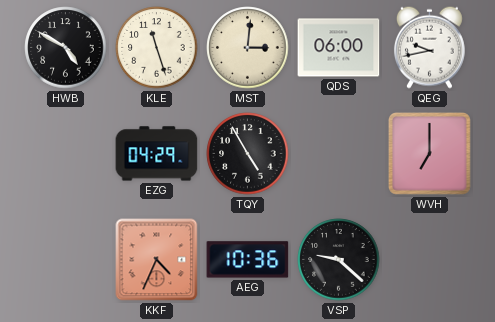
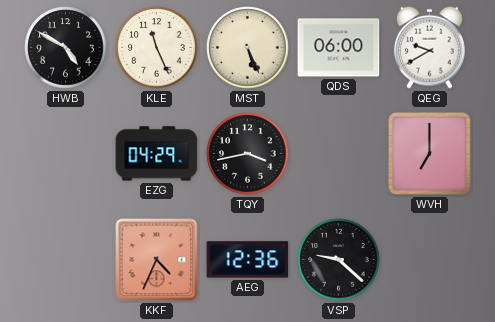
KLE: 11:27 -> 11:26
MST: 3:01 -> 5:26
QEG: 9:43 -> 9:40
TQY: 4:55 -> 3:43
AEG: 10:36 -> 12:36
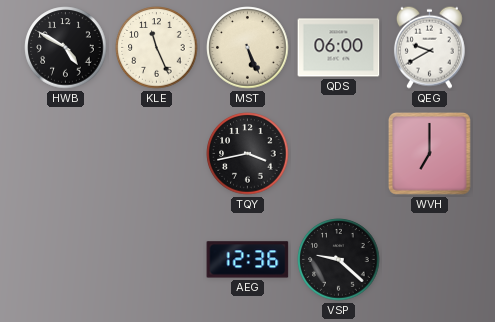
EZG: 04:29 -> none
KKF: 4:34 -> none
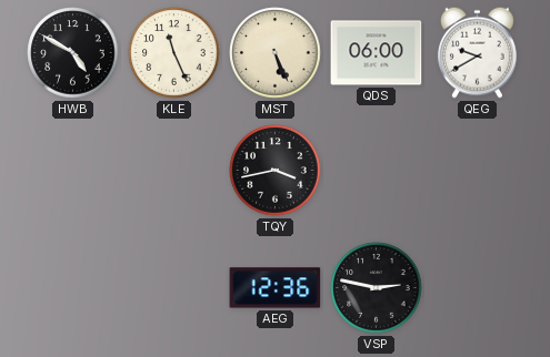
WVH: 7:00 -> none
VSP: 9:22 -> 2:47
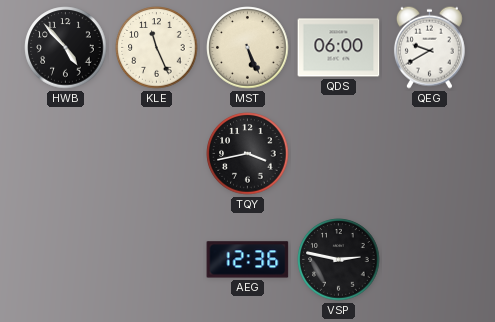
HWB: 4:50 -> 4:53
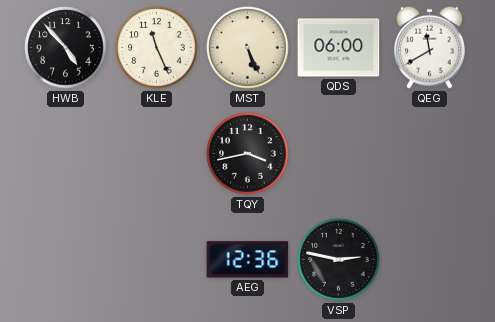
QEG: 9:40 -> 11:40
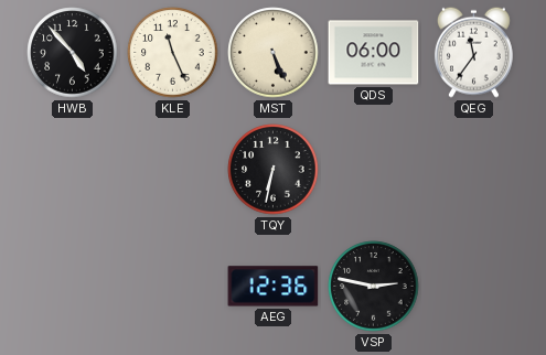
QEG: 11:40 -> 11:36
TQY: 3:43 -> 6:32
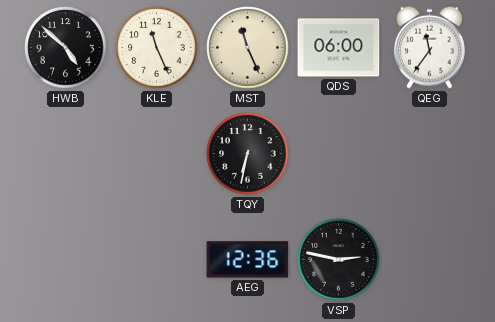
HWB: 4:53 -> 4:52
MST: 5:26 -> 11:26
